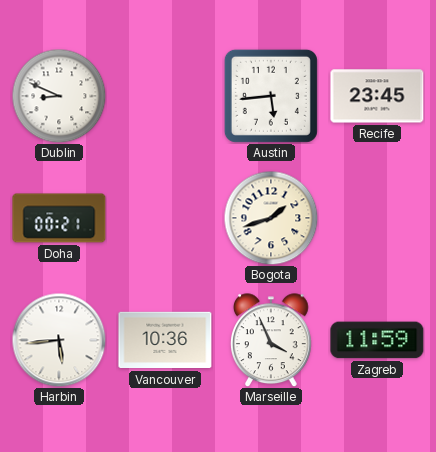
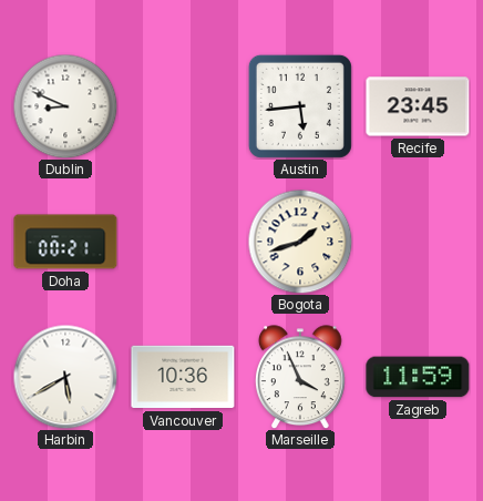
Harbin: 5:44 -> 5:40
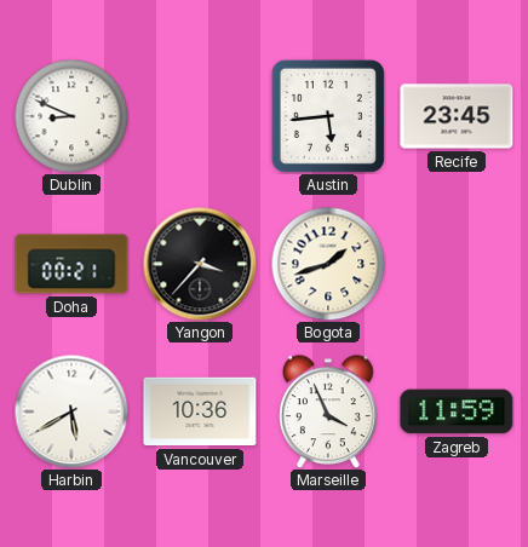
Yangon: none -> 3:37
